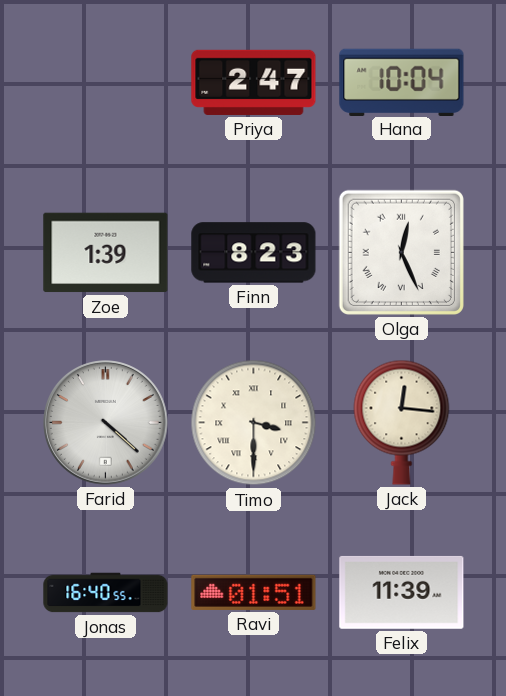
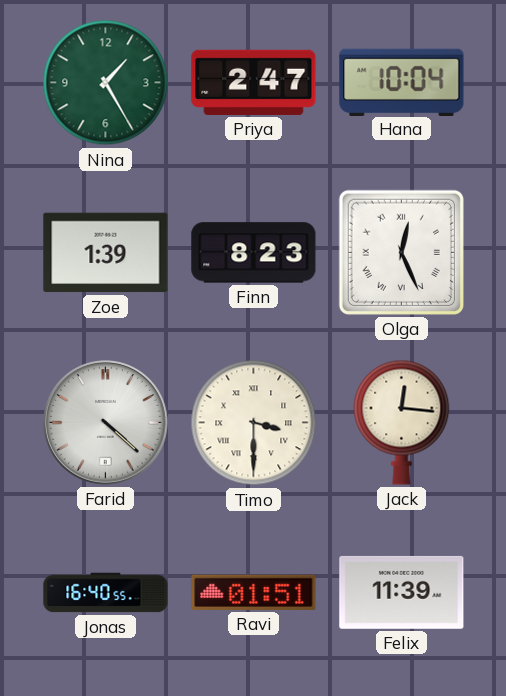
Nina: none -> 1:25
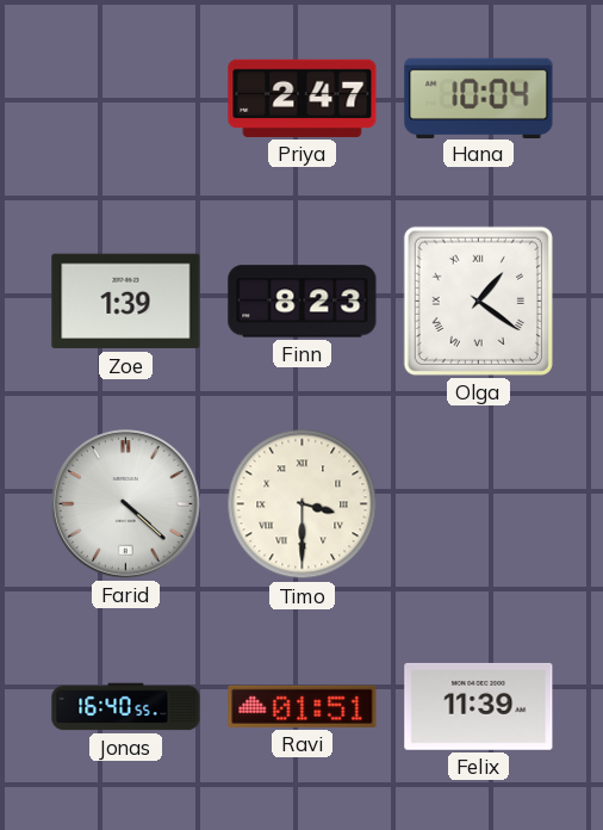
Nina: 1:25 -> none
Olga: 12:26 -> 1:21
Jack: 12:16 -> none
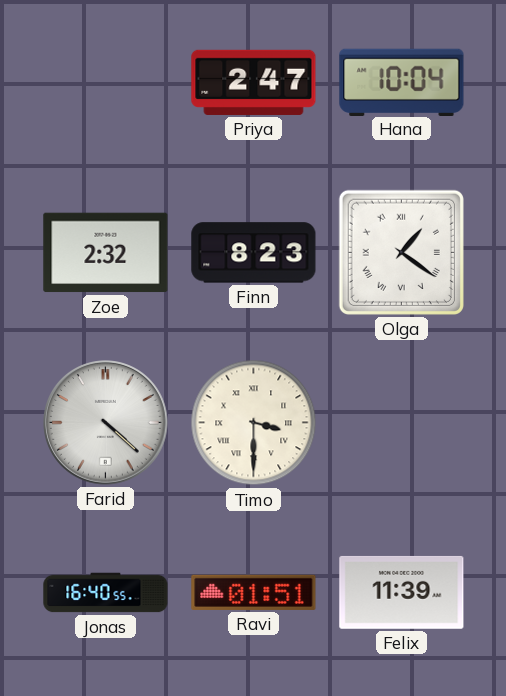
Zoe: 1:39 -> 2:32
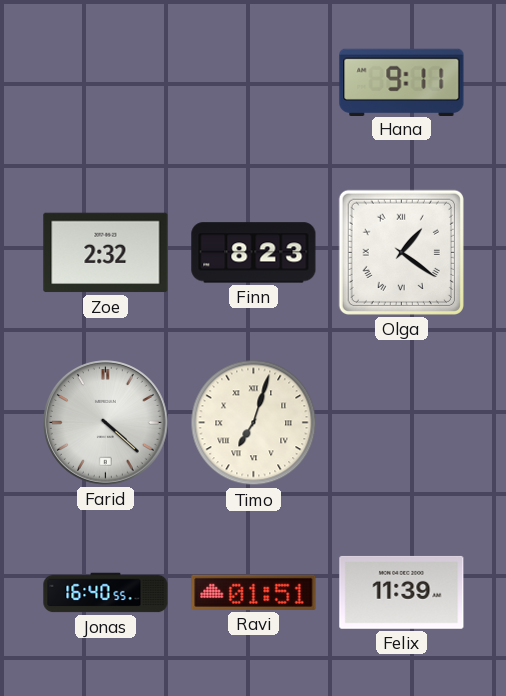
Priya: 2:47 -> none
Hana: 10:04 -> 9:11
Timo: 3:30 -> 7:03
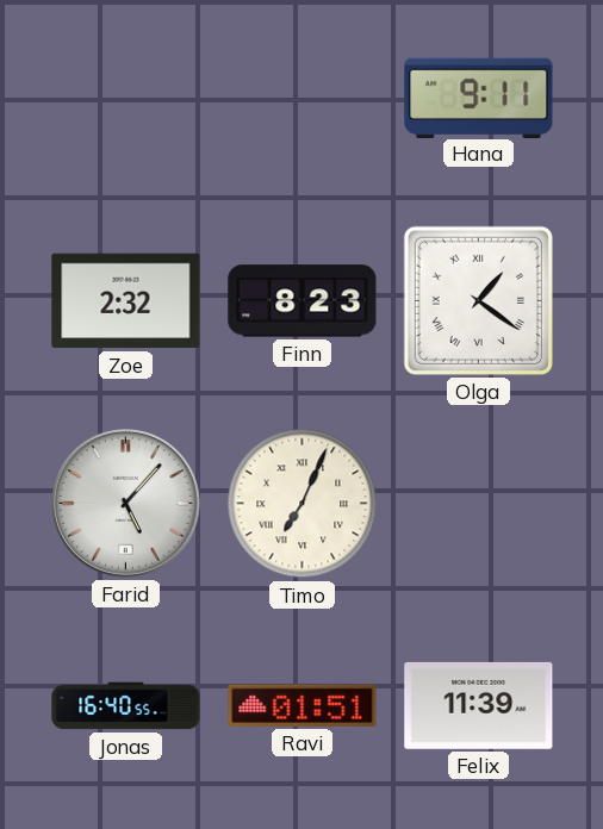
Farid: 4:22 -> 5:07
Timo: 7:03 -> 7:04
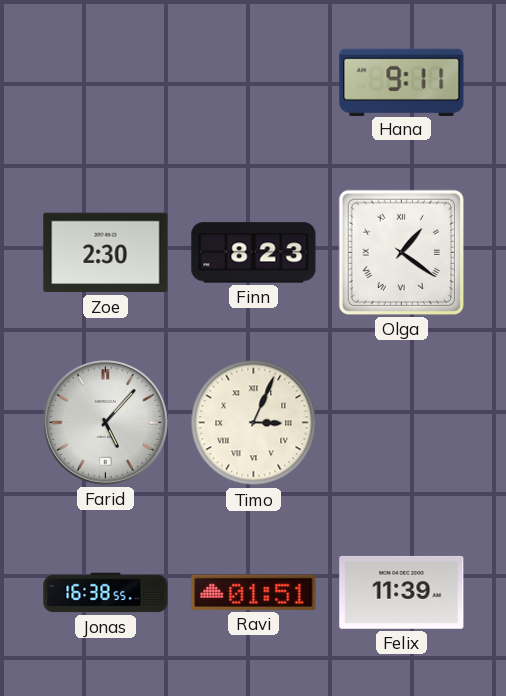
Zoe: 2:32 -> 2:30
Timo: 7:04 -> 3:04
Jonas: 16:40 -> 16:38
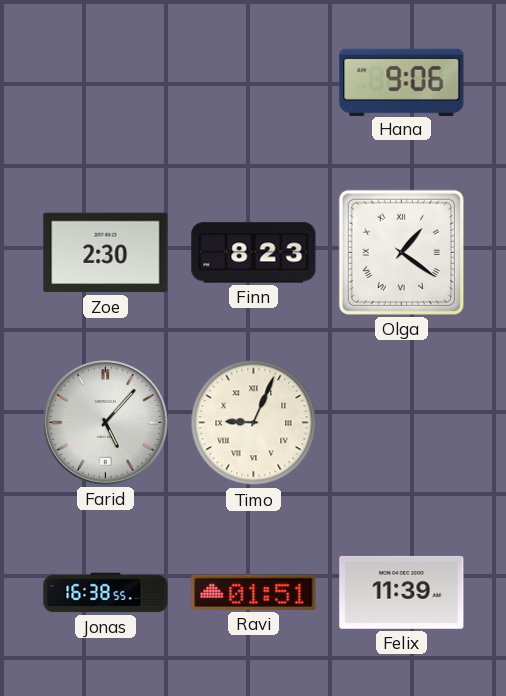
Hana: 9:11 -> 9:06
Timo: 3:04 -> 9:04
